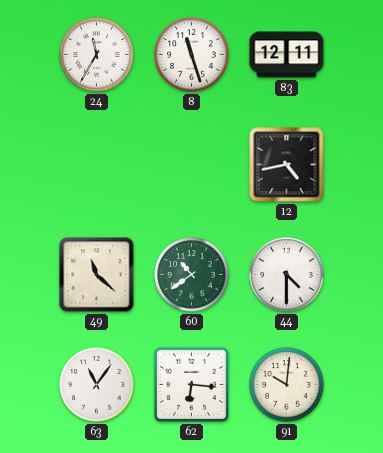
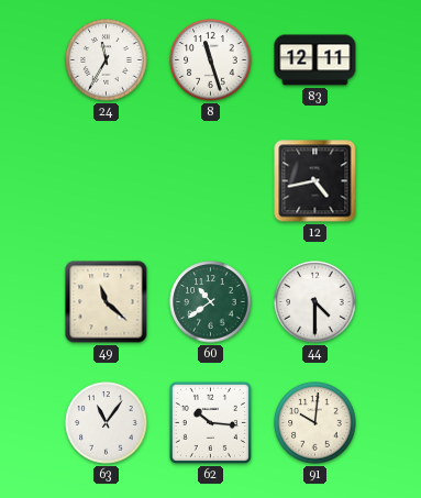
62: 6:16 -> 10:16
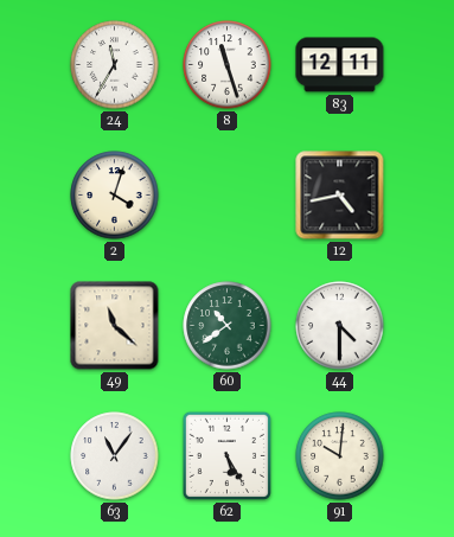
2: none -> 4:03
62: 10:16 -> 5:25
